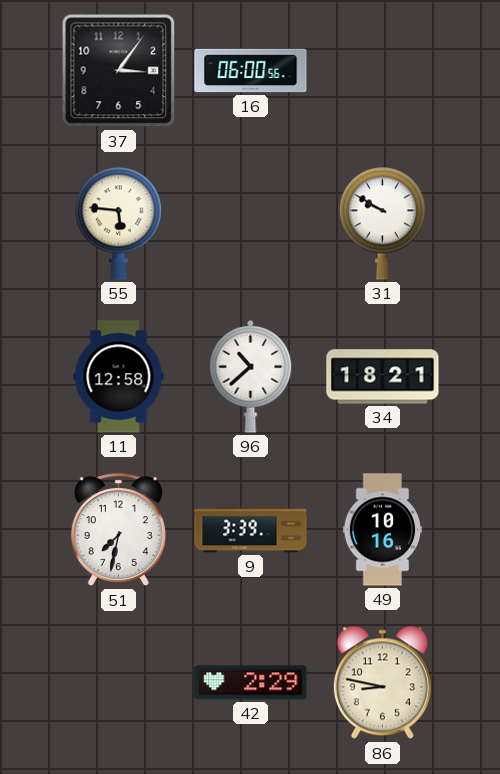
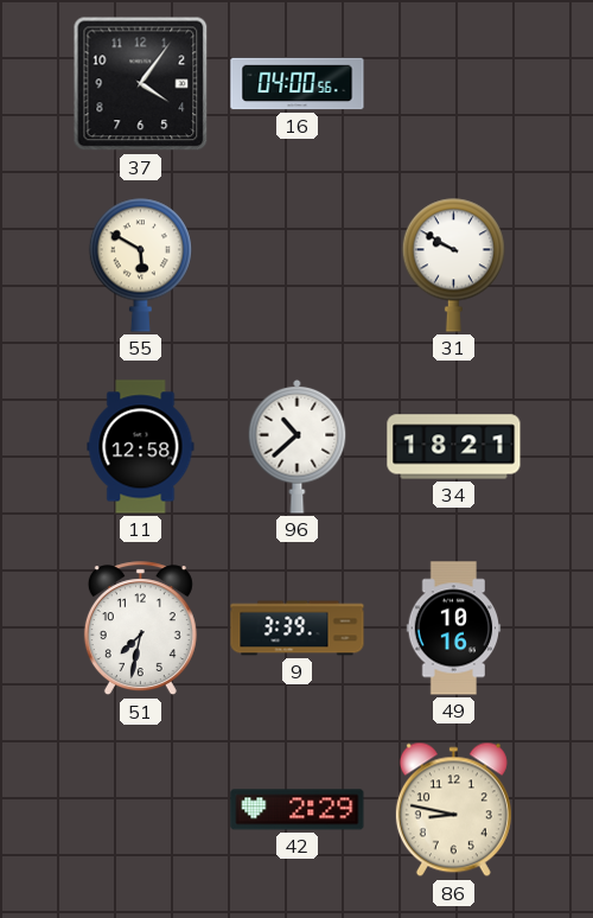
37: 3:06 -> 4:06
16: 06:00 -> 04:00
55: 5:46 -> 5:50
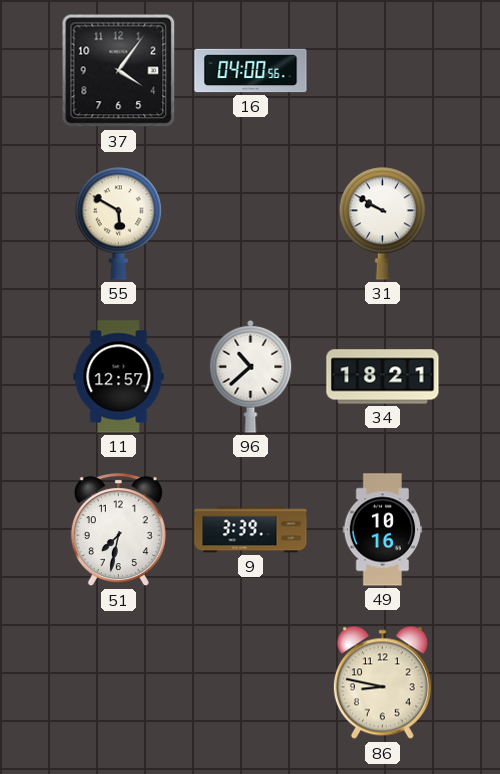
11: 12:58 -> 12:57
42: 2:29 -> none
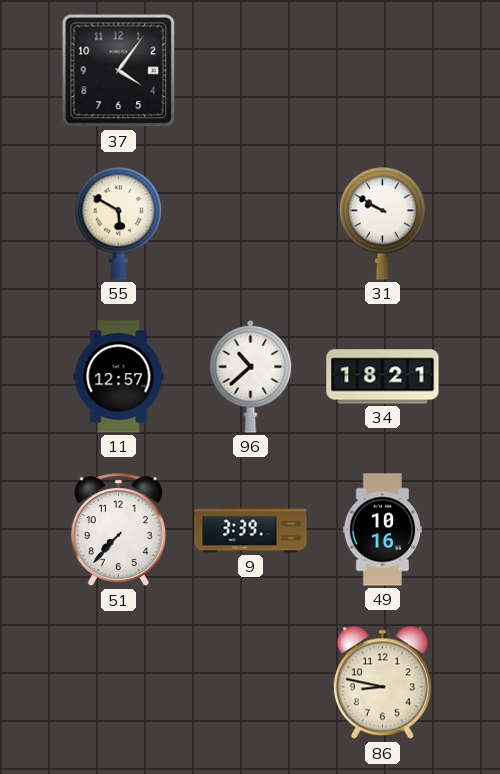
16: 04:00 -> none
51: 7:32 -> 7:37
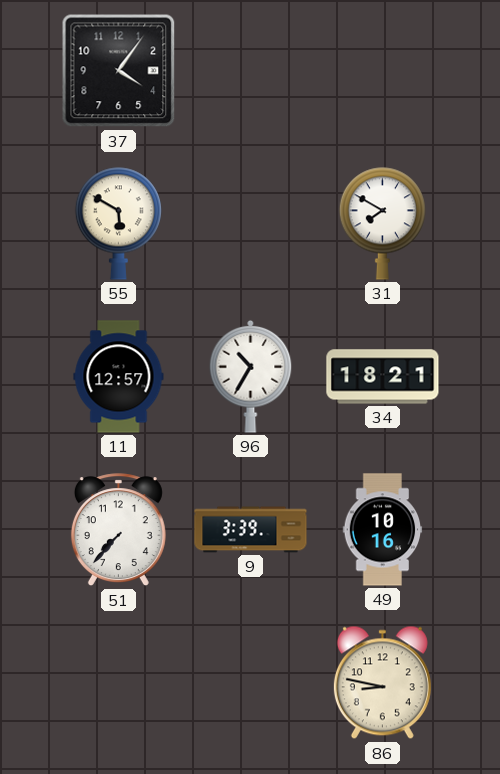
31: 9:50 -> 7:50
96: 10:38 -> 10:35
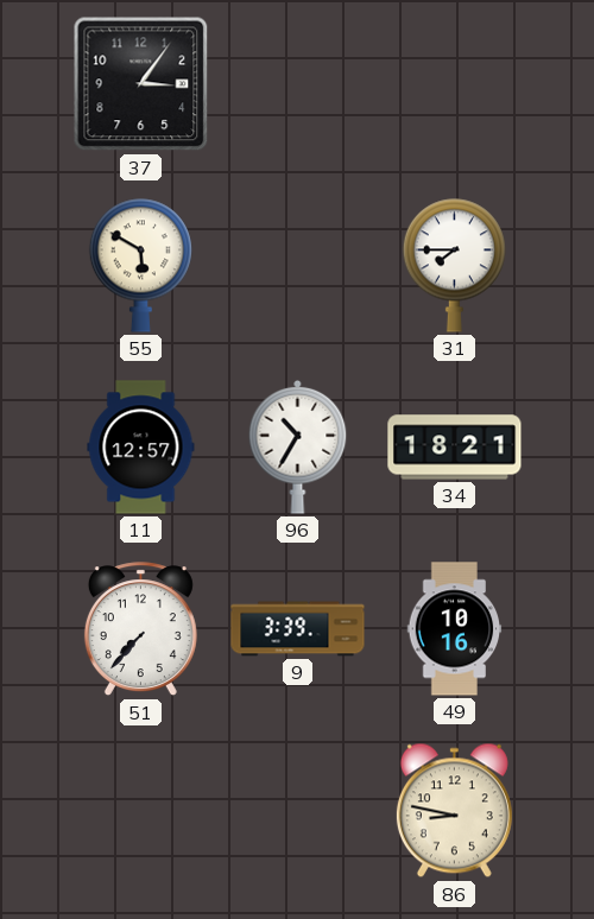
37: 4:06 -> 3:06
31: 7:50 -> 7:45
